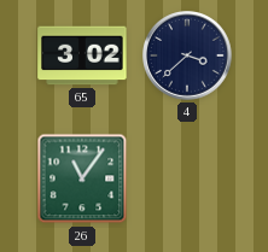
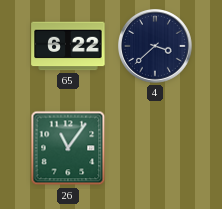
65: 3:02 -> 6:22
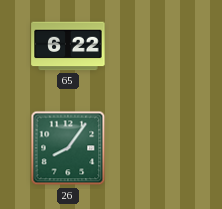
4: 3:38 -> none
26: 11:06 -> 8:06
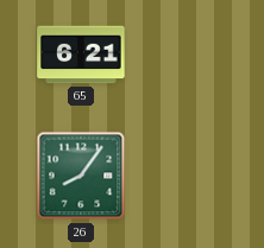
65: 6:22 -> 6:21
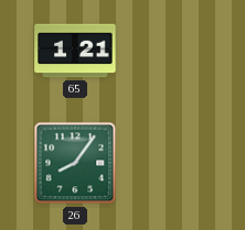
65: 6:21 -> 1:21
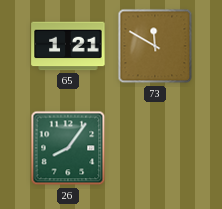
73: none -> 11:50
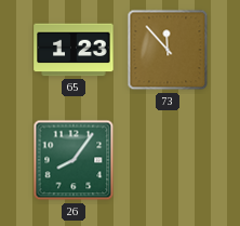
65: 1:21 -> 1:23
73: 11:50 -> 11:53
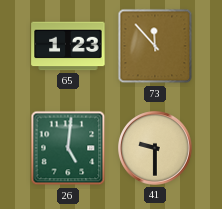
26: 8:06 -> 5:01
41: none -> 9:30
